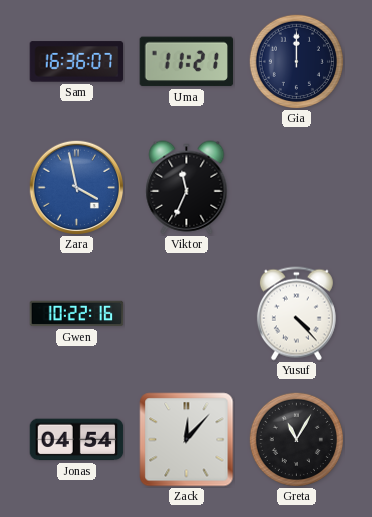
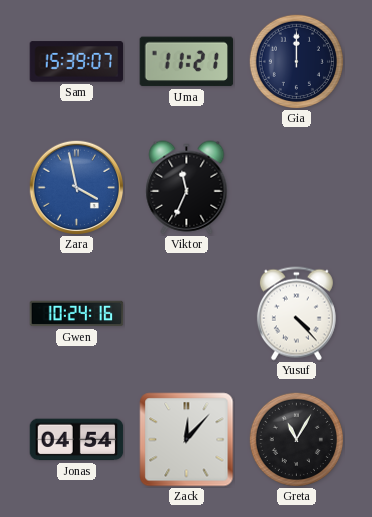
Sam: 16:36 -> 15:39
Gwen: 10:22 -> 10:24
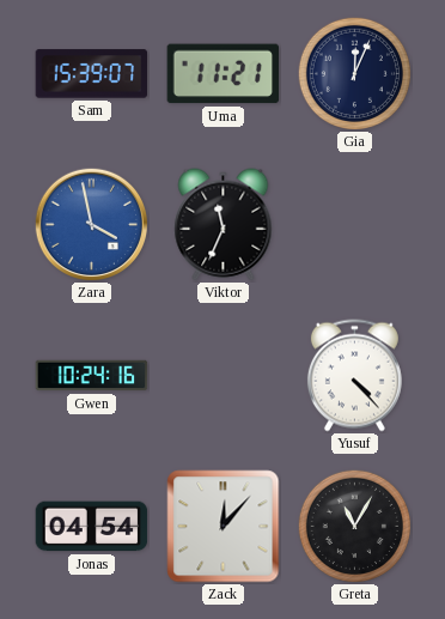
Gia: 12:00 -> 12:04
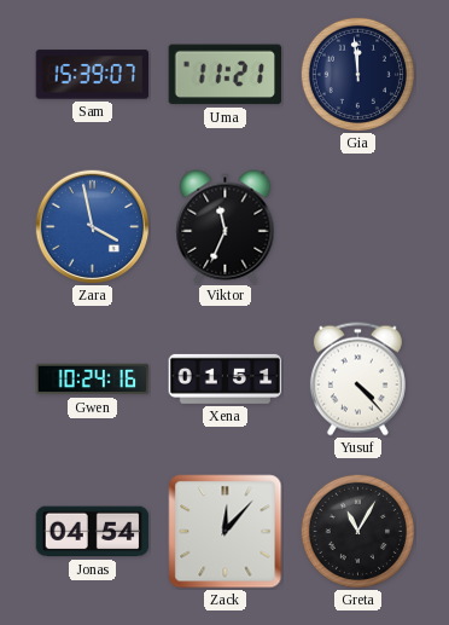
Gia: 12:04 -> 11:59
Xena: none -> 01:51
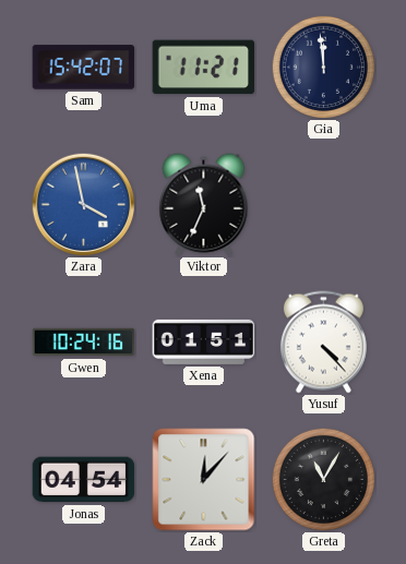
Sam: 15:39 -> 15:42
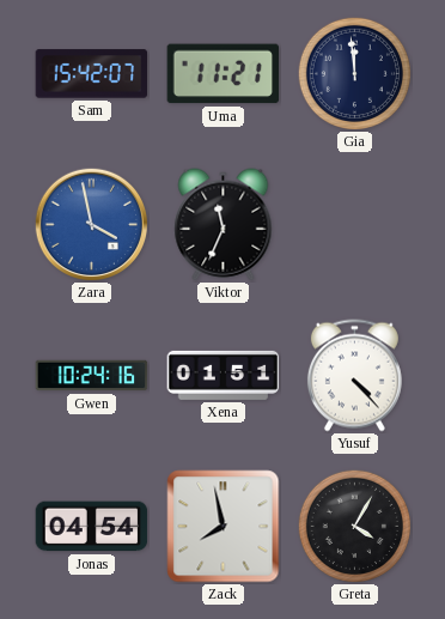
Zack: 12:07 -> 7:58
Greta: 11:05 -> 4:05
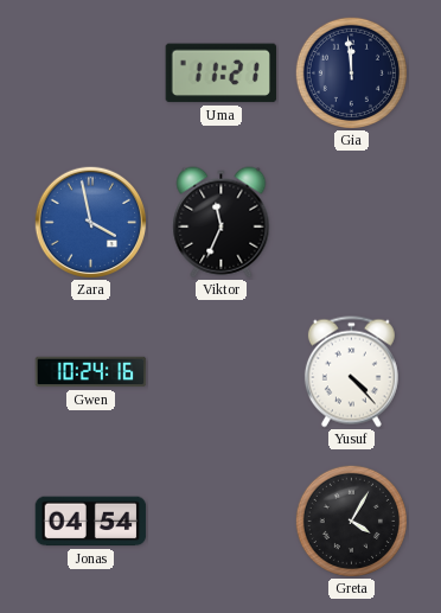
Sam: 15:42 -> none
Xena: 01:51 -> none
Zack: 7:58 -> none
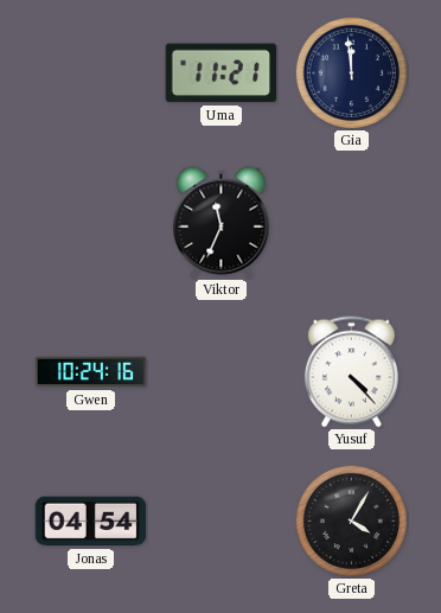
Zara: 3:58 -> none
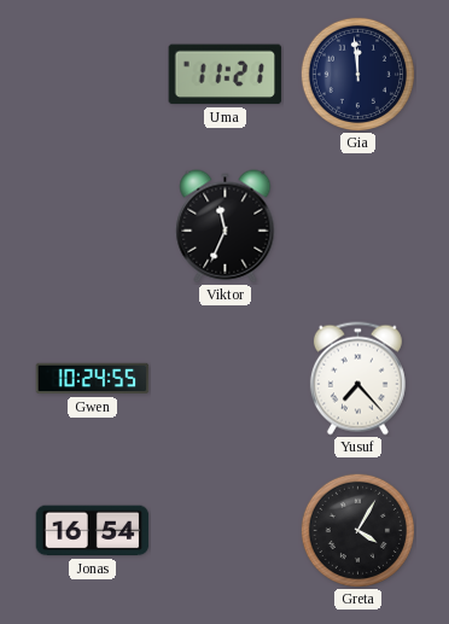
Gwen: 10:24:16 -> 10:24:55
Yusuf: 4:23 -> 7:23
Jonas: 04:54 -> 16:54
